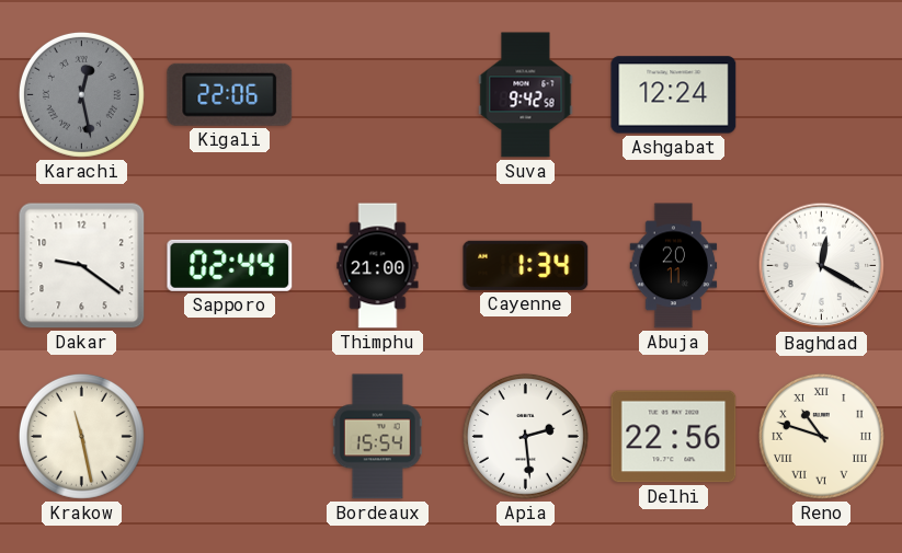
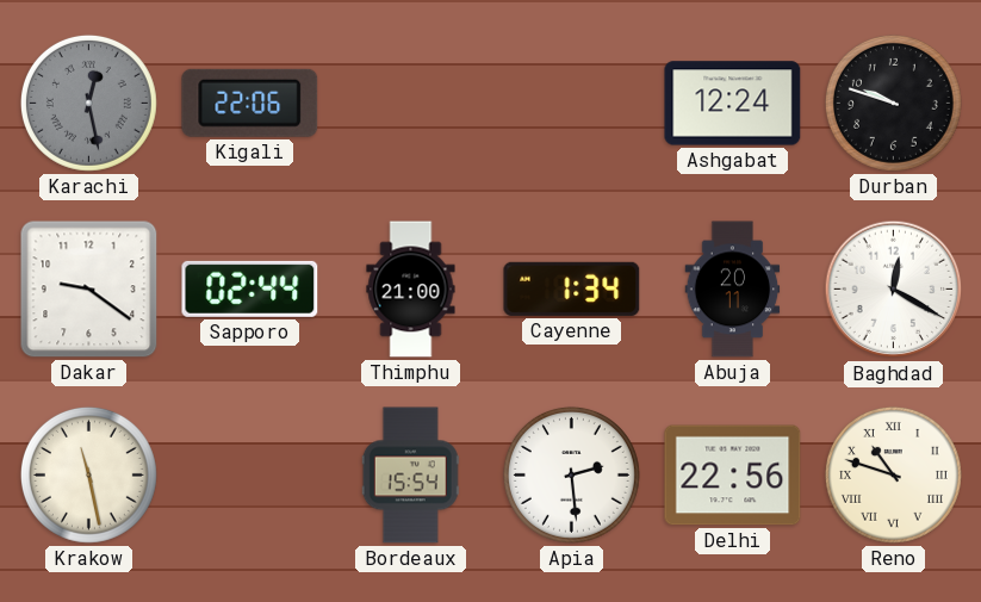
Suva: 9:42 -> none
Durban: none -> 9:48
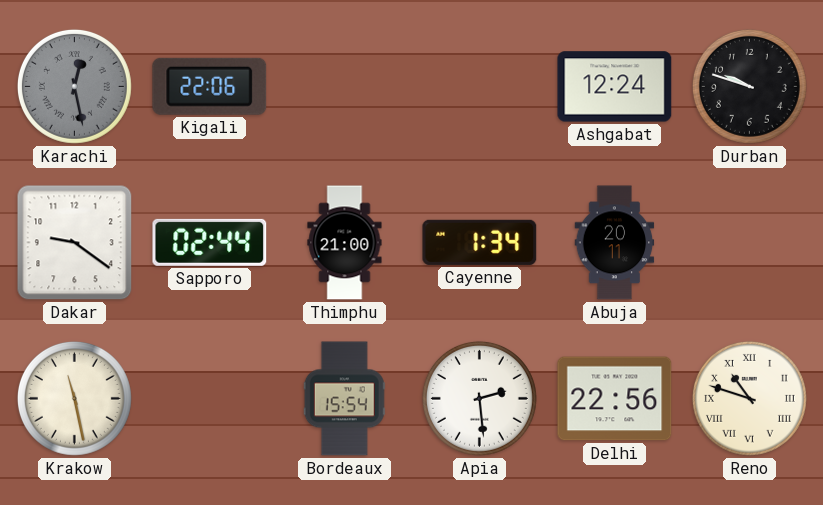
Baghdad: 12:20 -> none
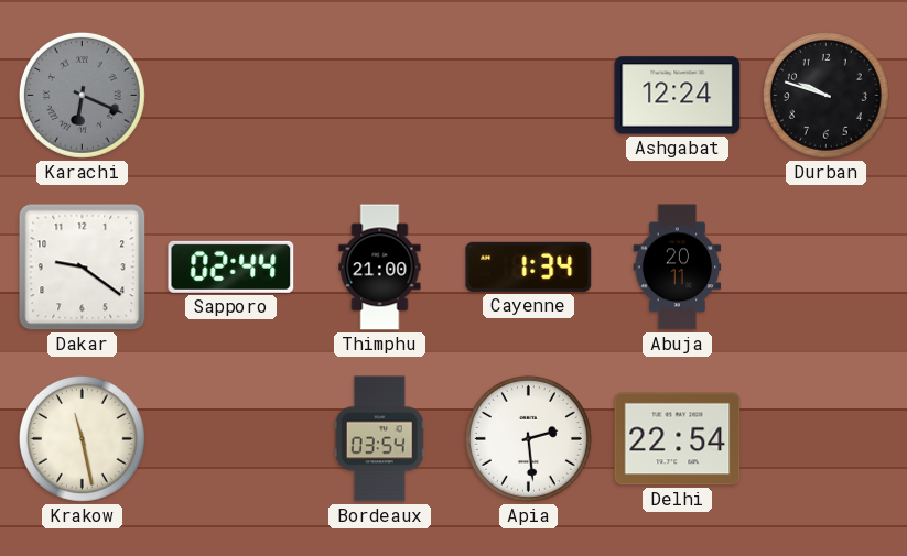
Karachi: 12:28 -> 6:19
Kigali: 22:06 -> none
Bordeaux: 15:54 -> 03:54
Delhi: 22:56 -> 22:54
Reno: 10:48 -> none
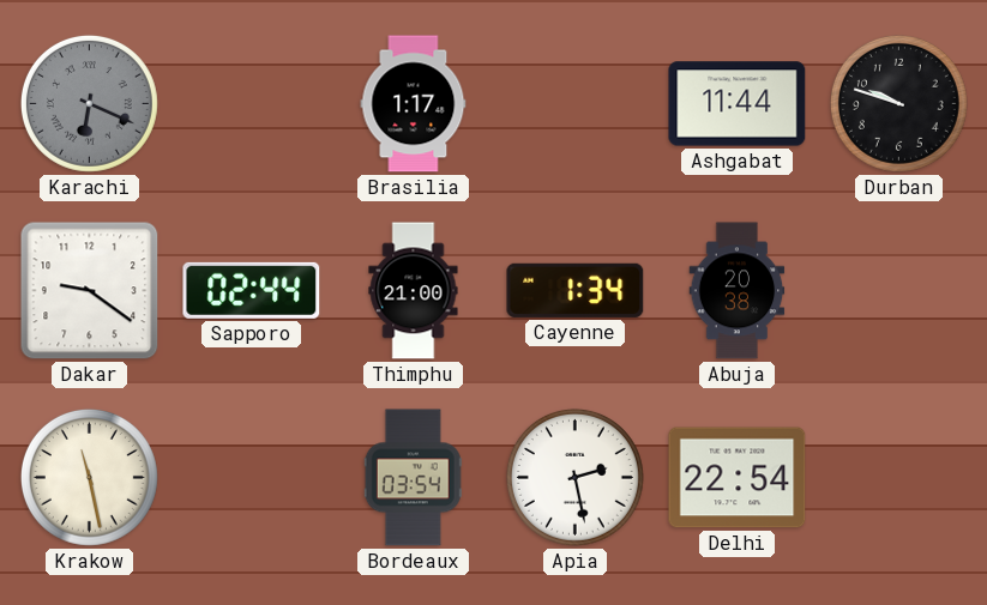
Brasilia: none -> 1:17
Ashgabat: 12:24 -> 11:44
Abuja: 20:11 -> 20:38
Apia: 2:29 -> 2:28
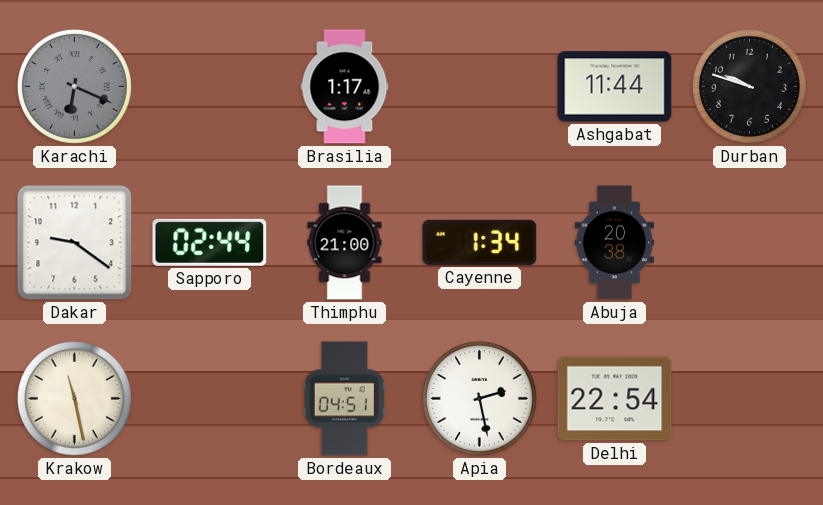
Bordeaux: 03:54 -> 04:51
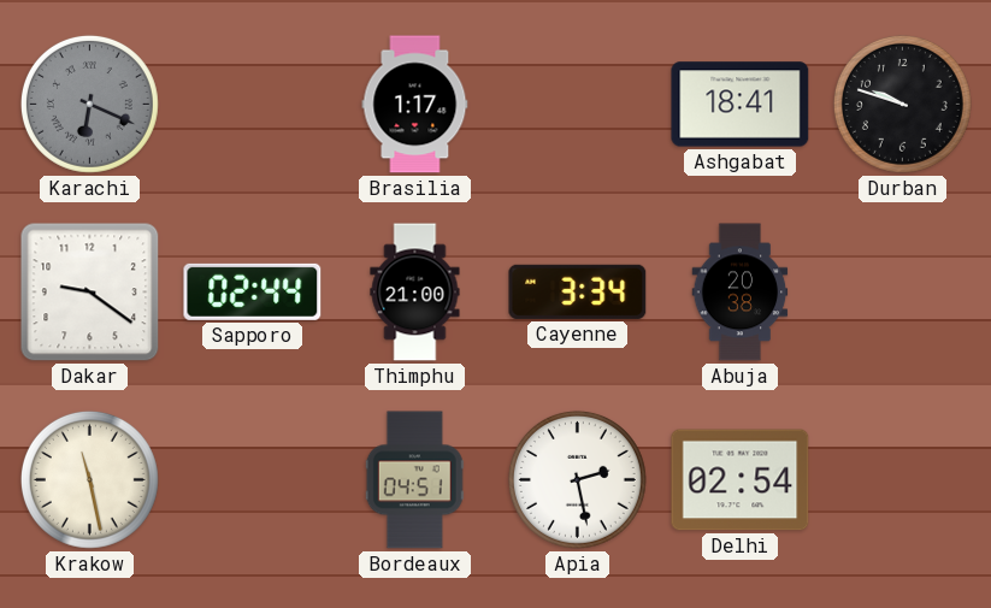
Ashgabat: 11:44 -> 18:41
Cayenne: 1:34 -> 3:34
Delhi: 22:54 -> 02:54
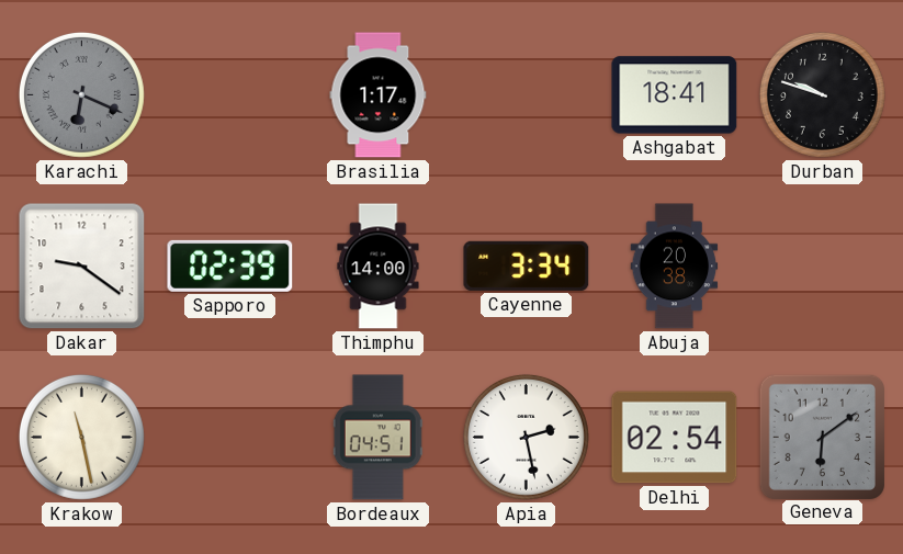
Sapporo: 02:44 -> 02:39
Thimphu: 21:00 -> 14:00
Geneva: none -> 6:09
